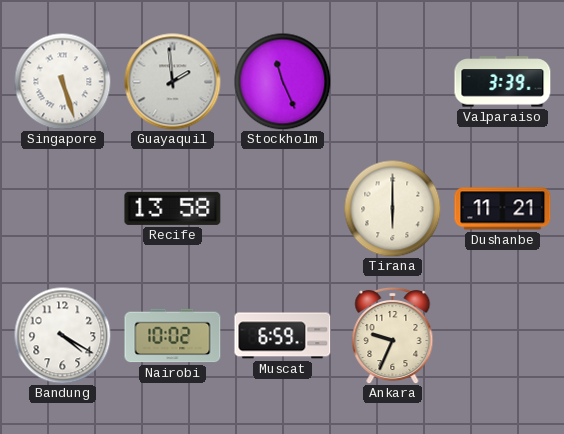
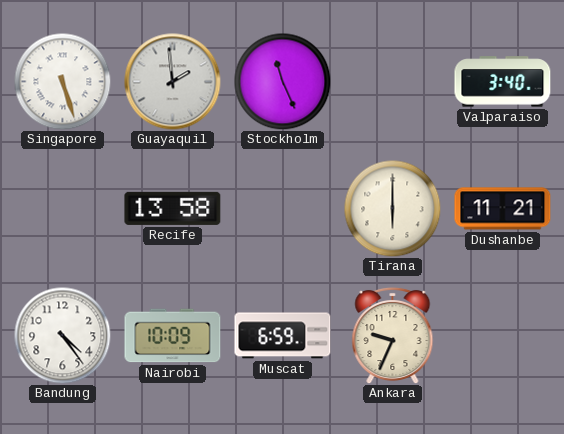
Valparaiso: 3:39 -> 3:40
Bandung: 4:20 -> 4:24
Nairobi: 10:02 -> 10:09
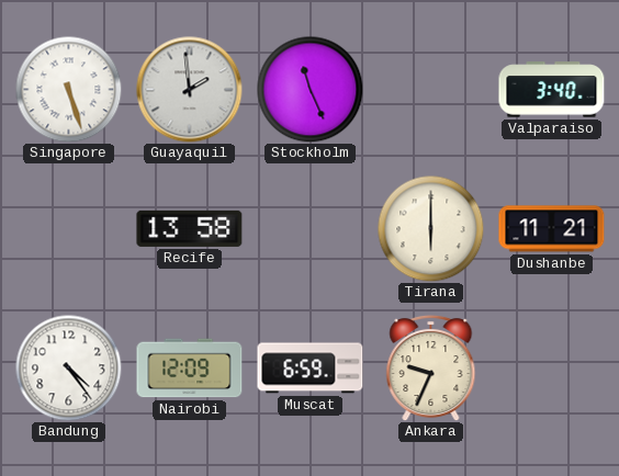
Nairobi: 10:09 -> 12:09
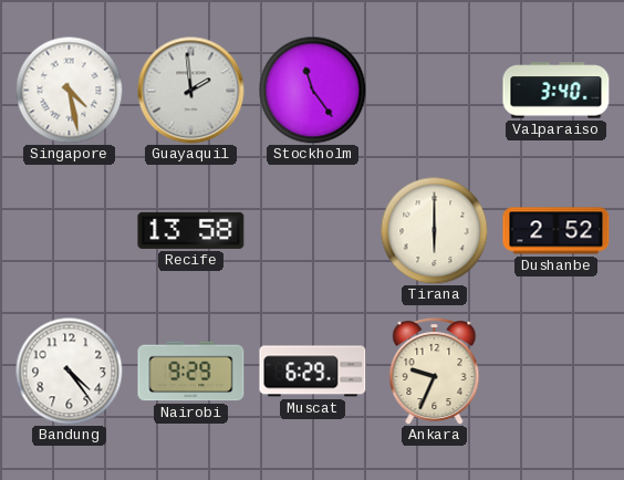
Singapore: 5:27 -> 4:28
Stockholm: 11:26 -> 11:24
Dushanbe: 11:21 -> 2:52
Nairobi: 12:09 -> 9:29
Muscat: 6:59 -> 6:29
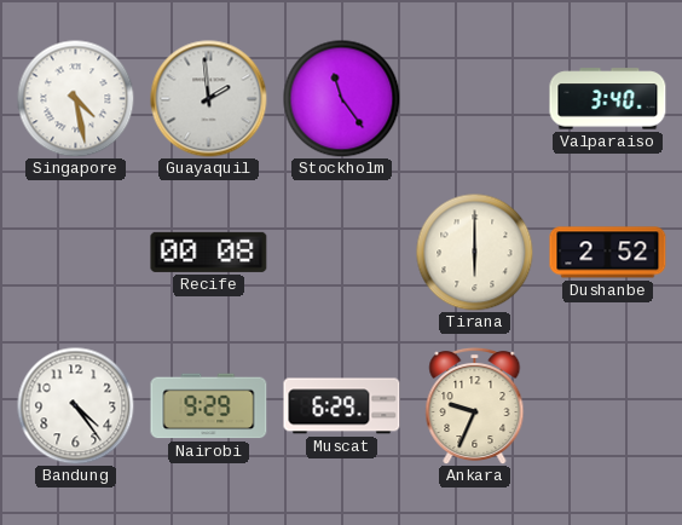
Recife: 13:58 -> 00:08
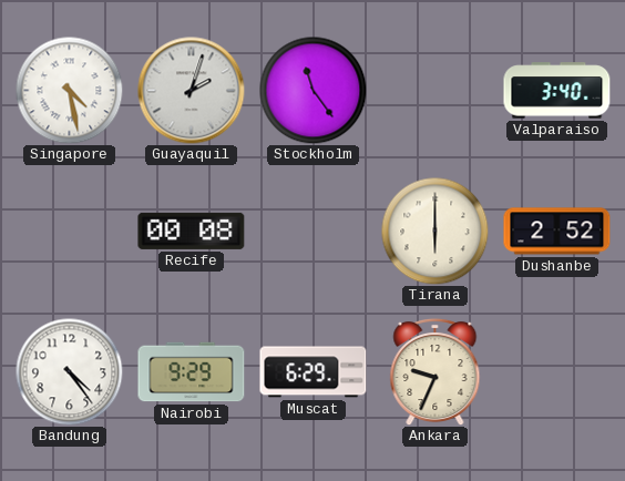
Guayaquil: 1:59 -> 2:03
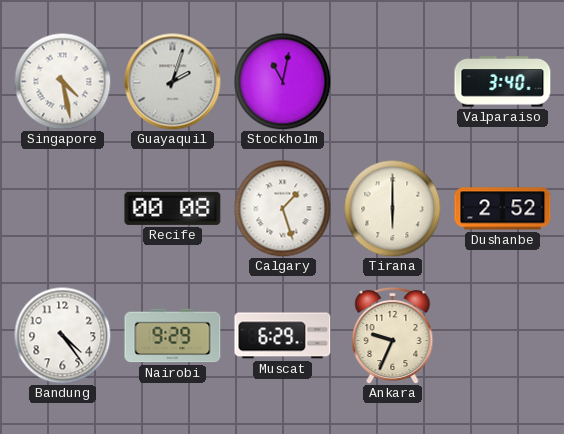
Stockholm: 11:24 -> 11:02
Calgary: none -> 1:27
